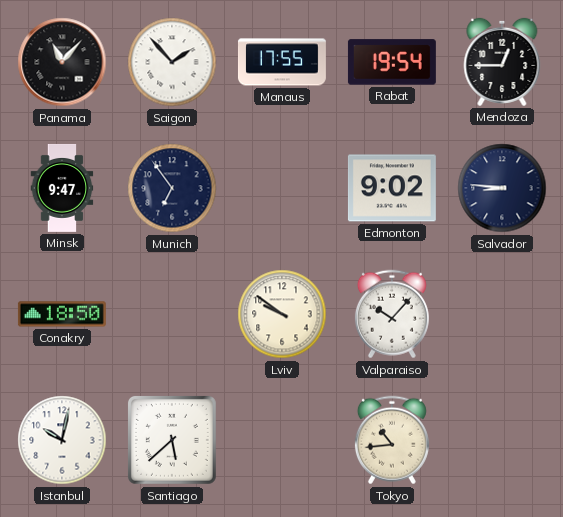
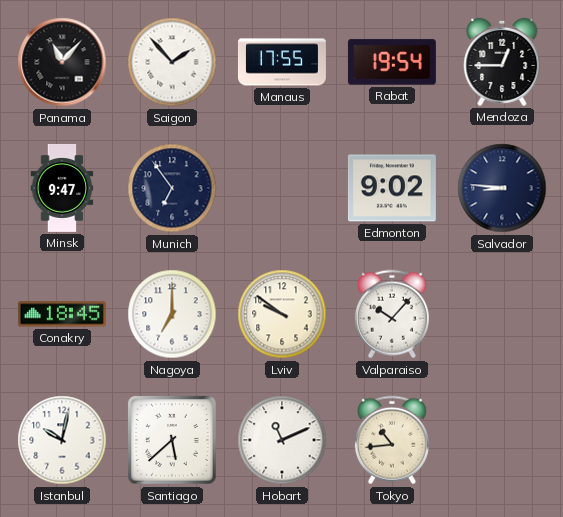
Conakry: 18:50 -> 18:45
Nagoya: none -> 7:00
Hobart: none -> 11:11
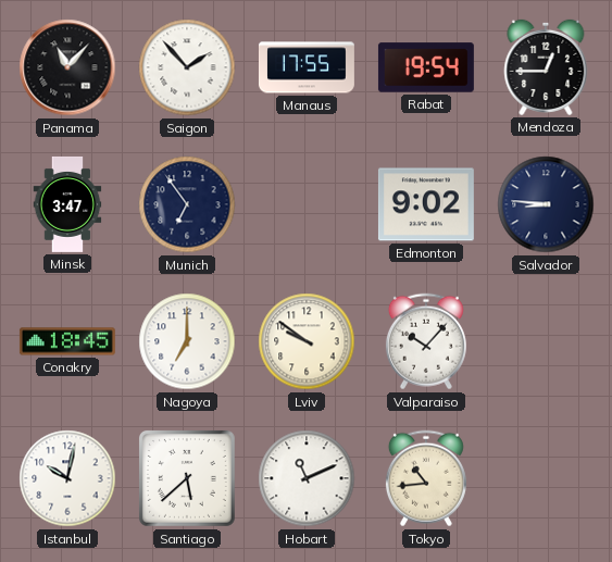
Minsk: 9:47 -> 3:47
